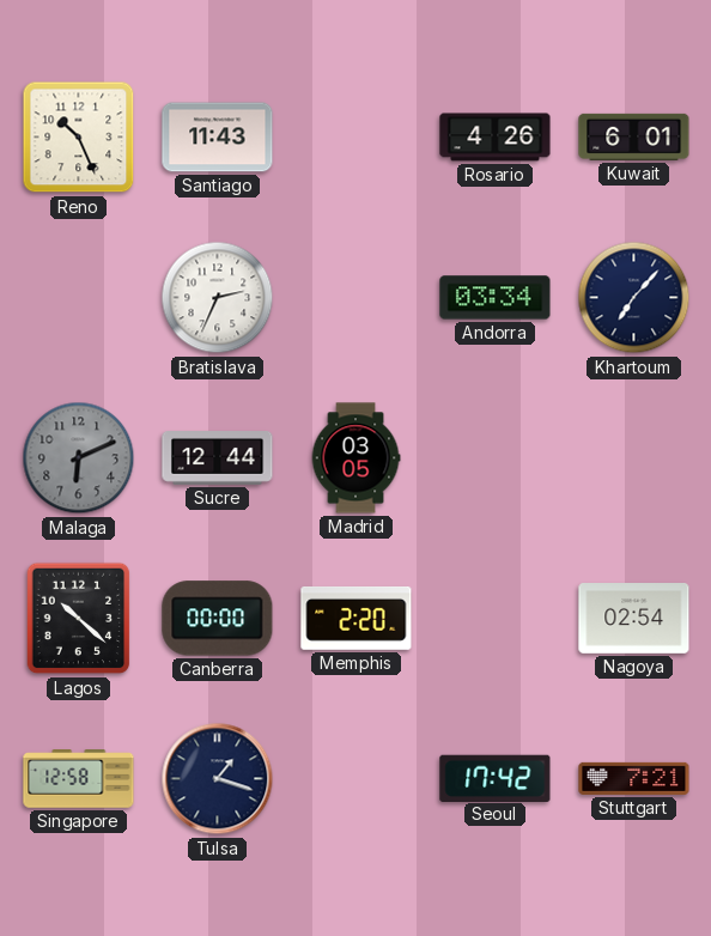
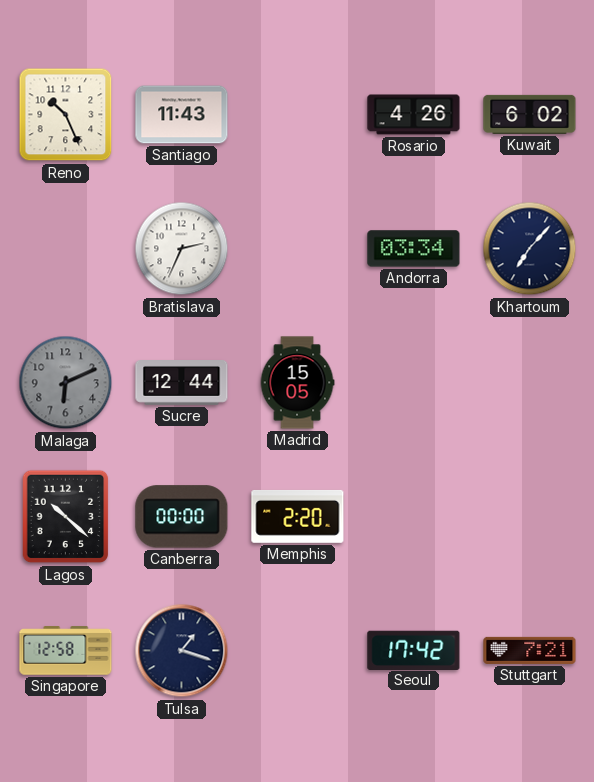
Kuwait: 6:01 -> 6:02
Madrid: 03:05 -> 15:05
Nagoya: 02:54 -> none
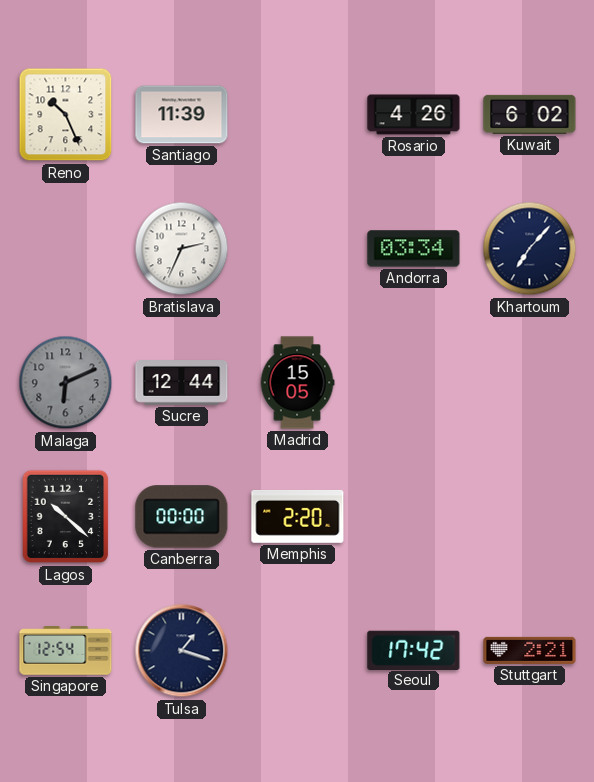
Santiago: 11:43 -> 11:39
Singapore: 12:58 -> 12:54
Stuttgart: 7:21 -> 2:21
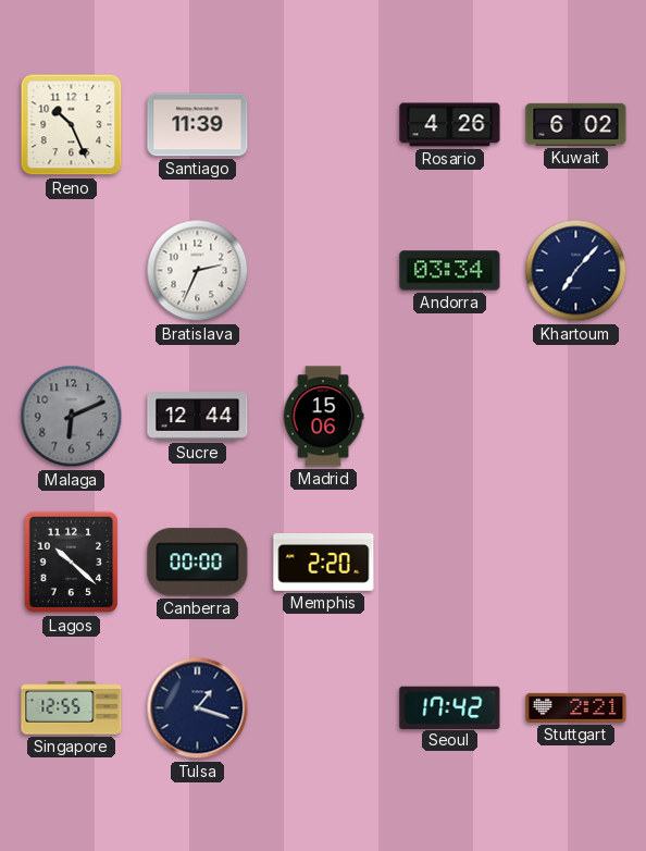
Madrid: 15:05 -> 15:06
Singapore: 12:54 -> 12:55
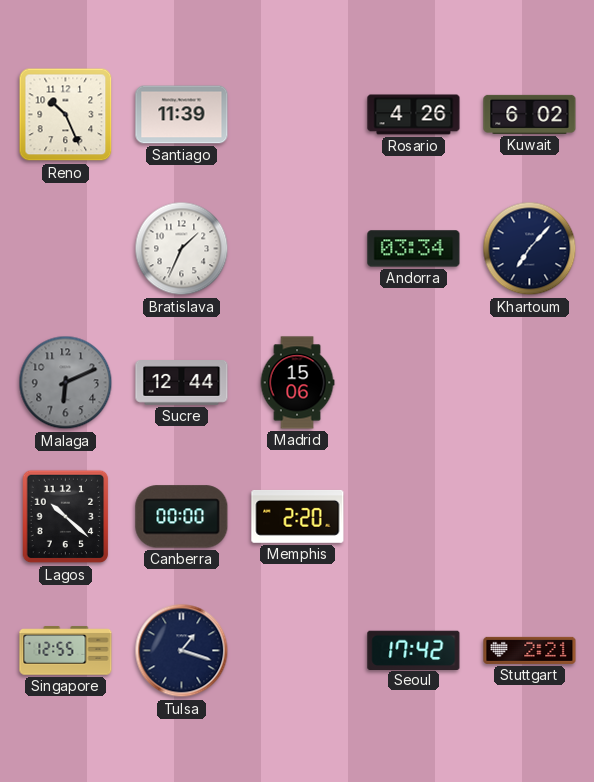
Bratislava: 2:34 -> 1:34
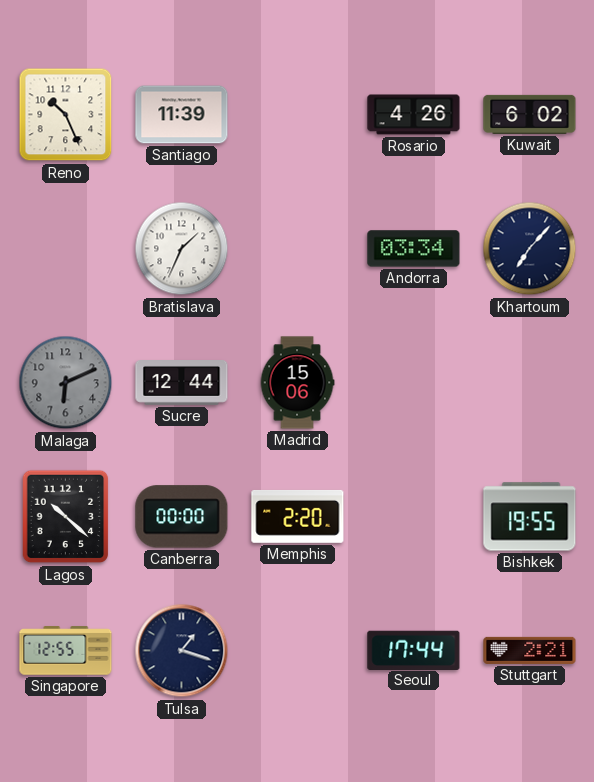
Bishkek: none -> 19:55
Seoul: 17:42 -> 17:44
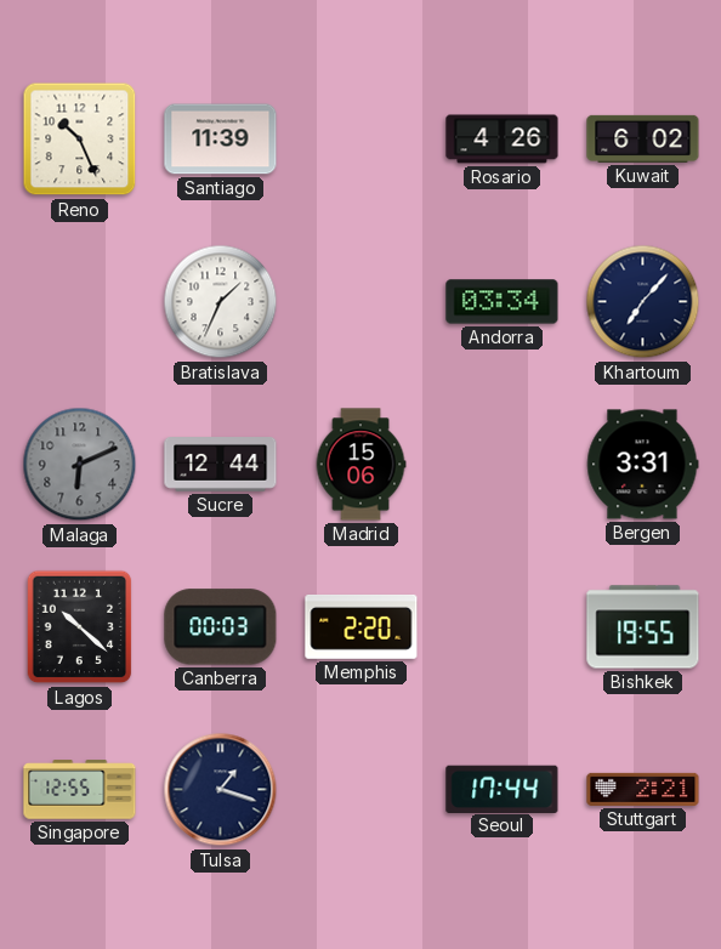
Bergen: none -> 3:31
Canberra: 00:00 -> 00:03
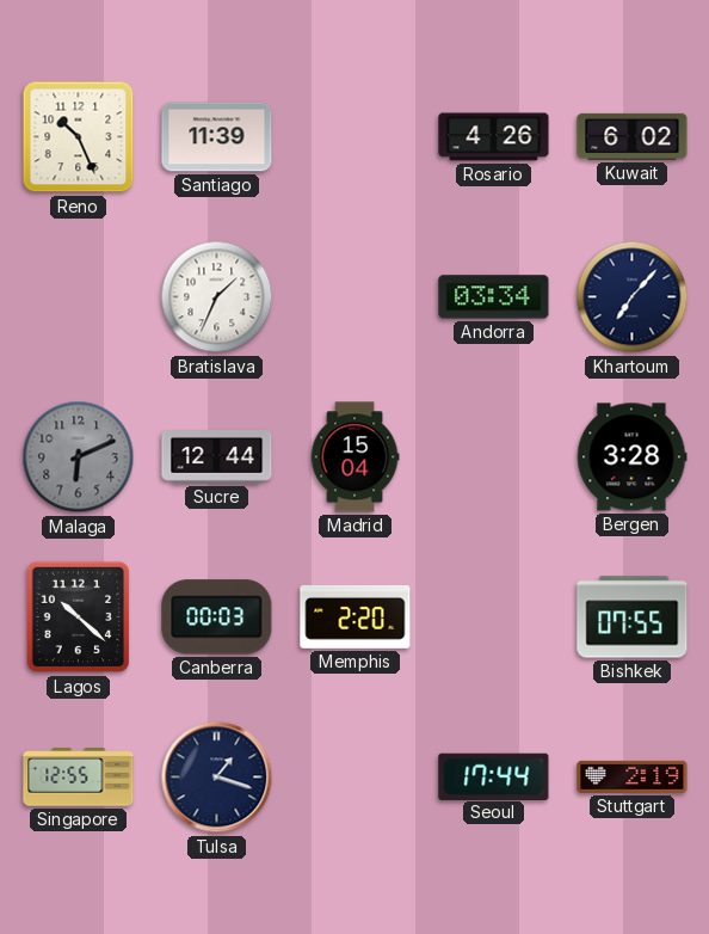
Madrid: 15:06 -> 15:04
Bergen: 3:31 -> 3:28
Bishkek: 19:55 -> 07:55
Stuttgart: 2:21 -> 2:19
